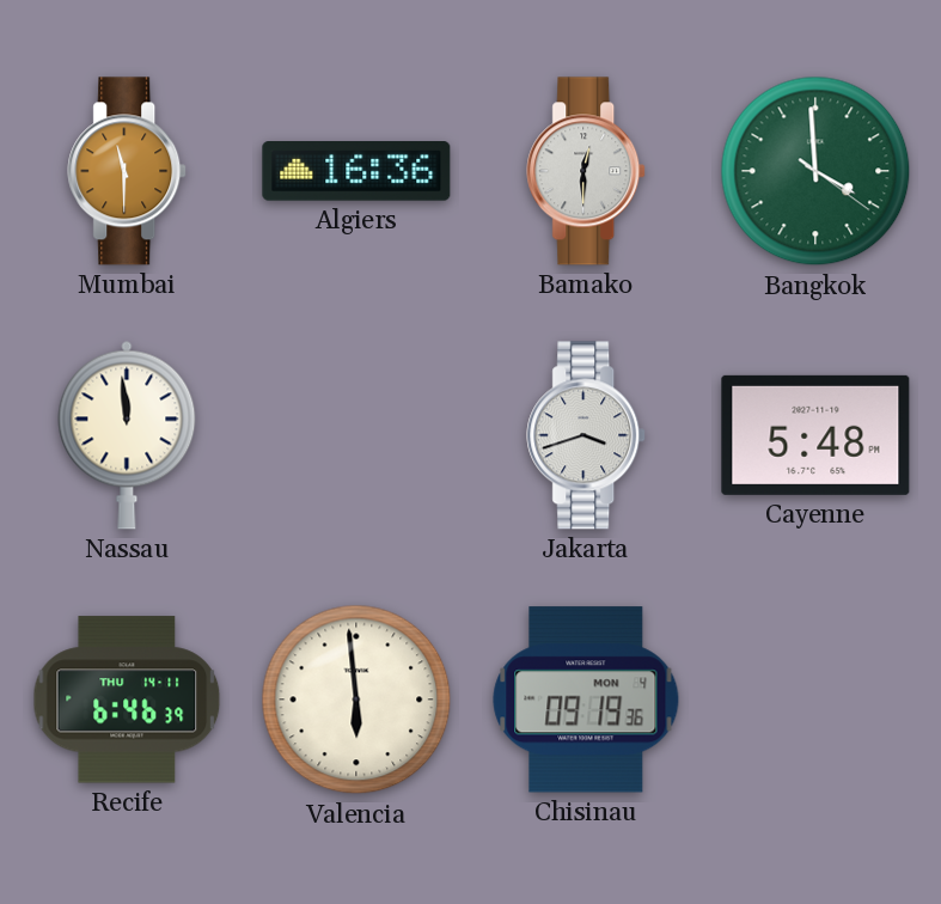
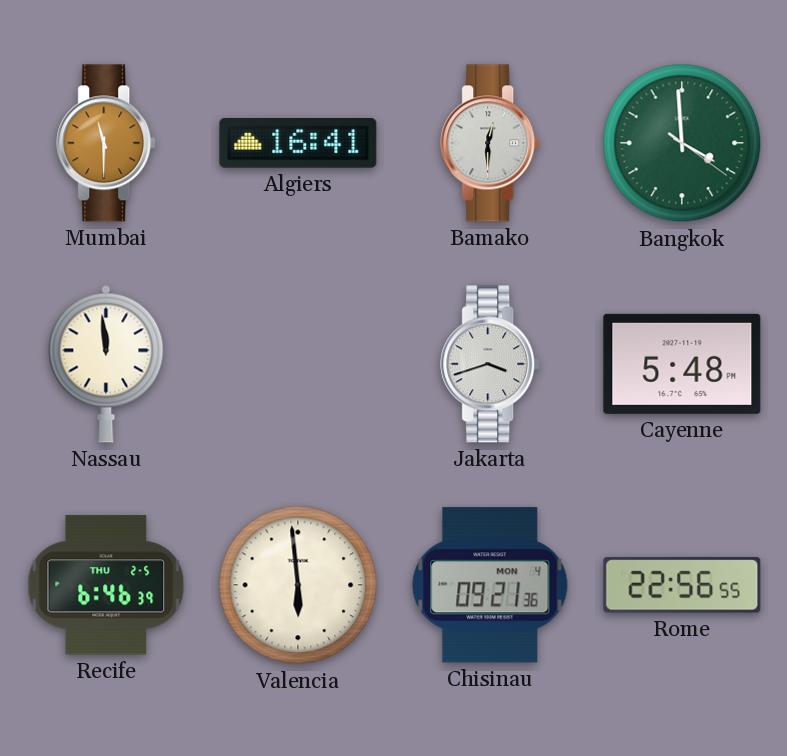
Algiers: 16:36 -> 16:41
Recife date: THU 14-11 -> THU 2-5
Chisinau: 09:19 -> 09:21
Rome: none -> 22:56
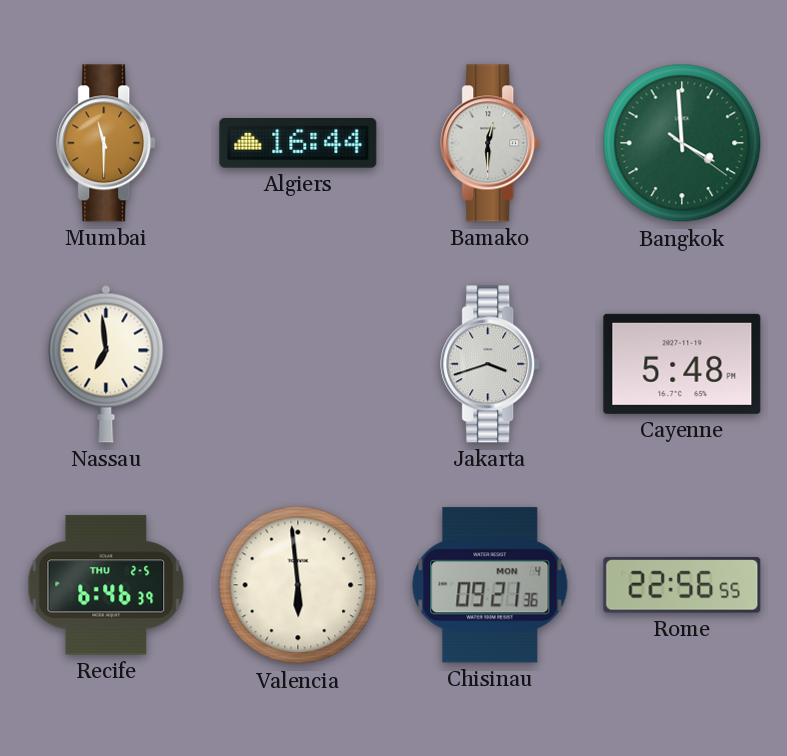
Algiers: 16:41 -> 16:44
Nassau: 11:59 -> 6:59
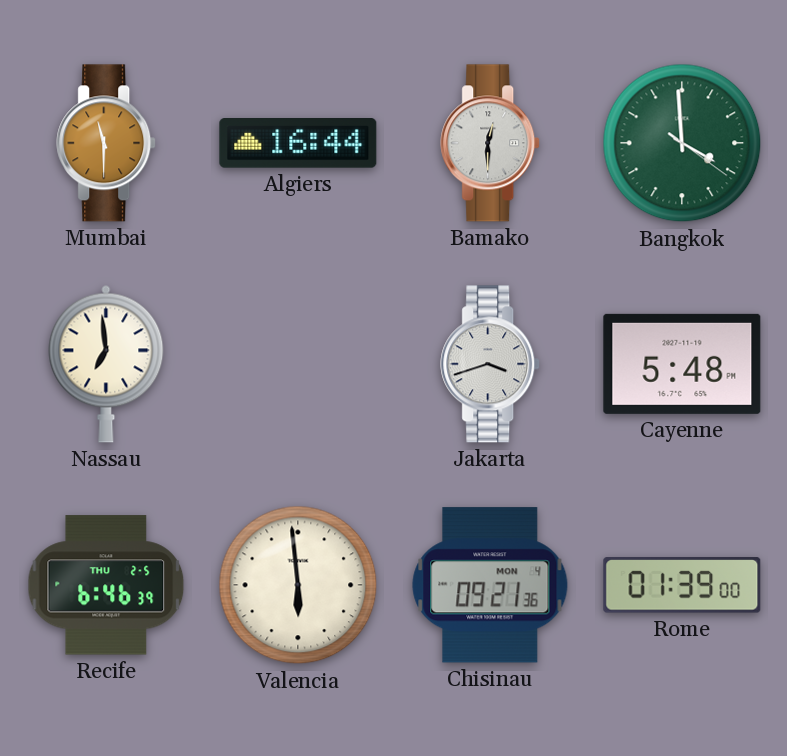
Rome: 22:56 -> 01:39
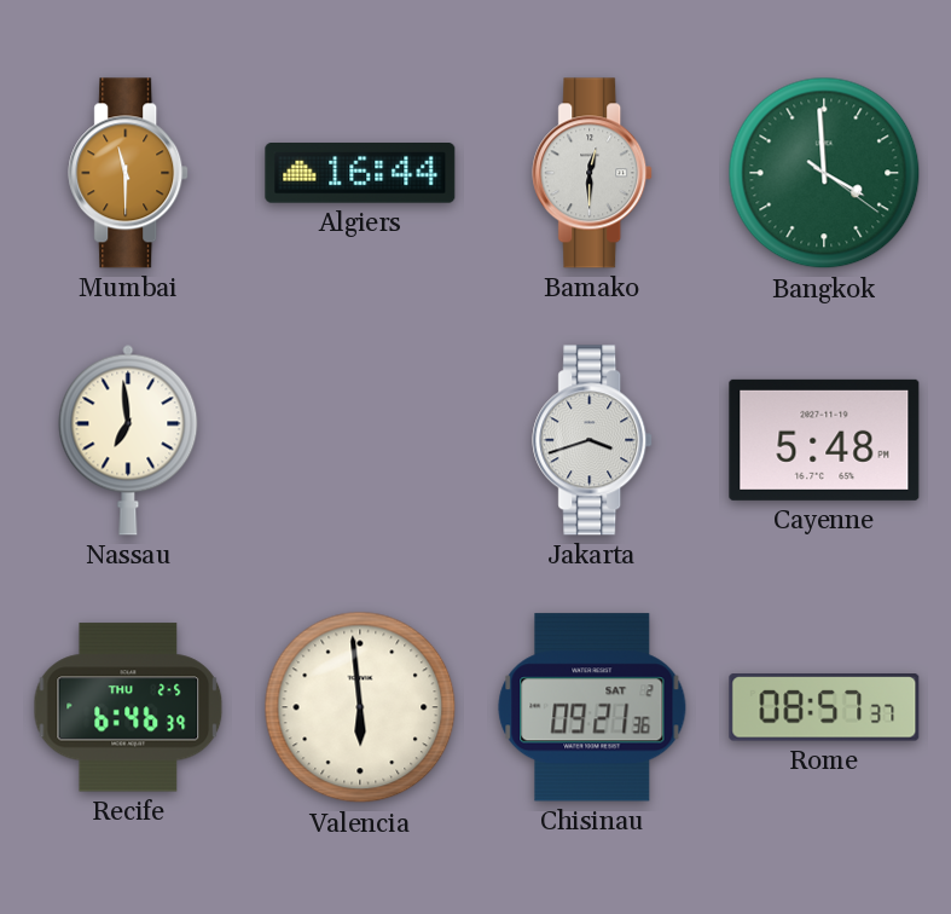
Chisinau date: MON 4 -> SAT 2
Rome: 01:39 -> 08:57
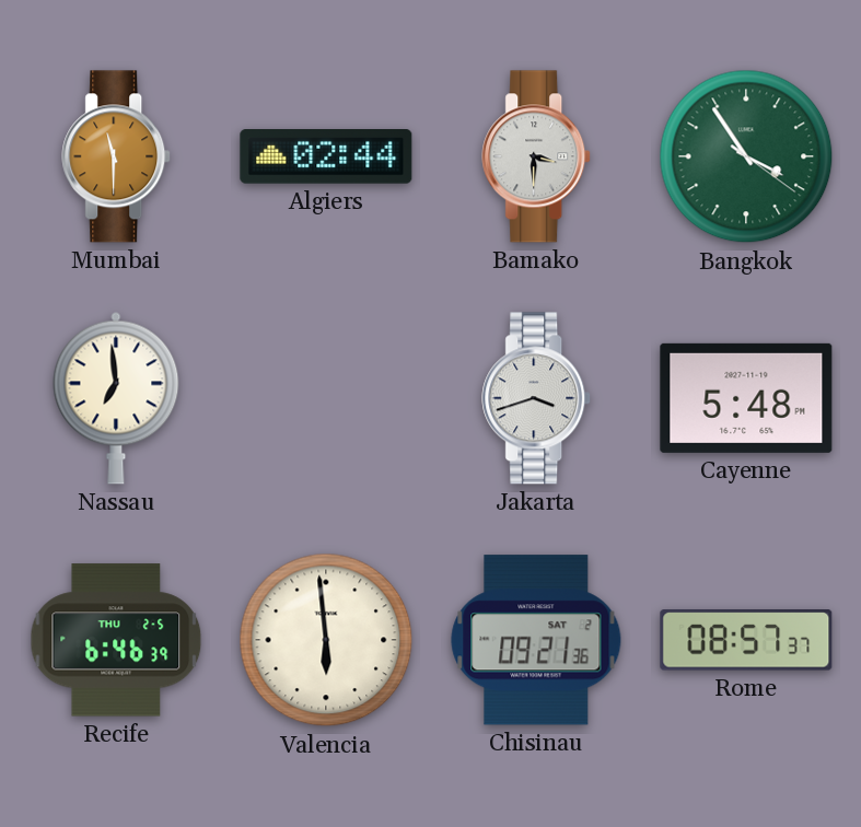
Algiers: 16:44 -> 02:44
Bamako: 12:30 -> 3:30
Bangkok: 3:59 -> 3:54
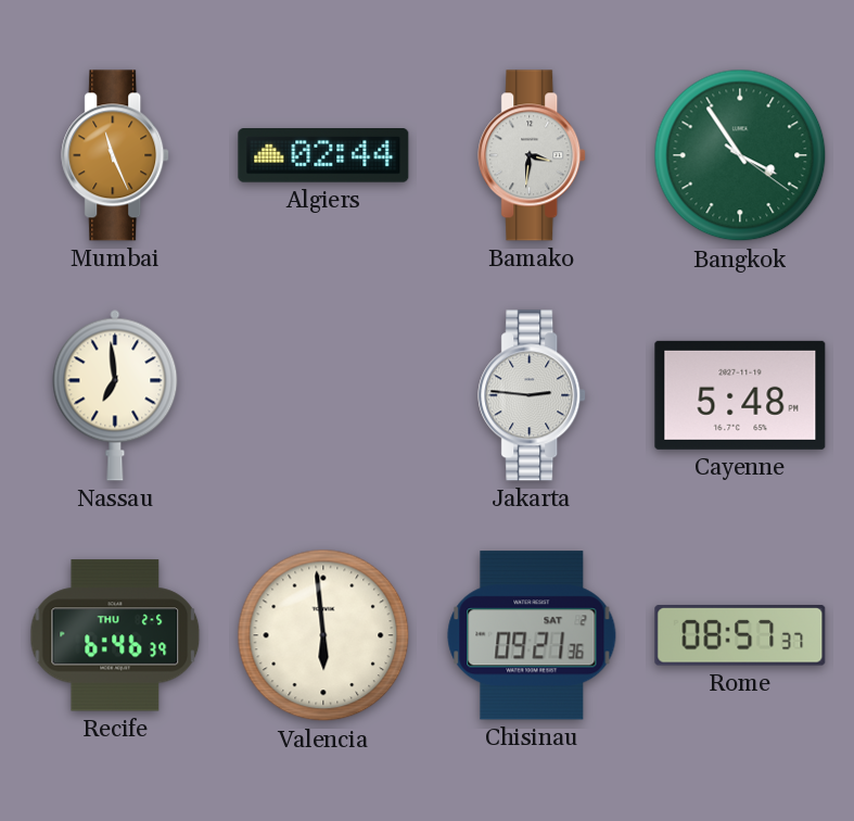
Mumbai: 11:30 -> 11:26
Bamako: 3:30 -> 3:31
Jakarta: 3:42 -> 2:46
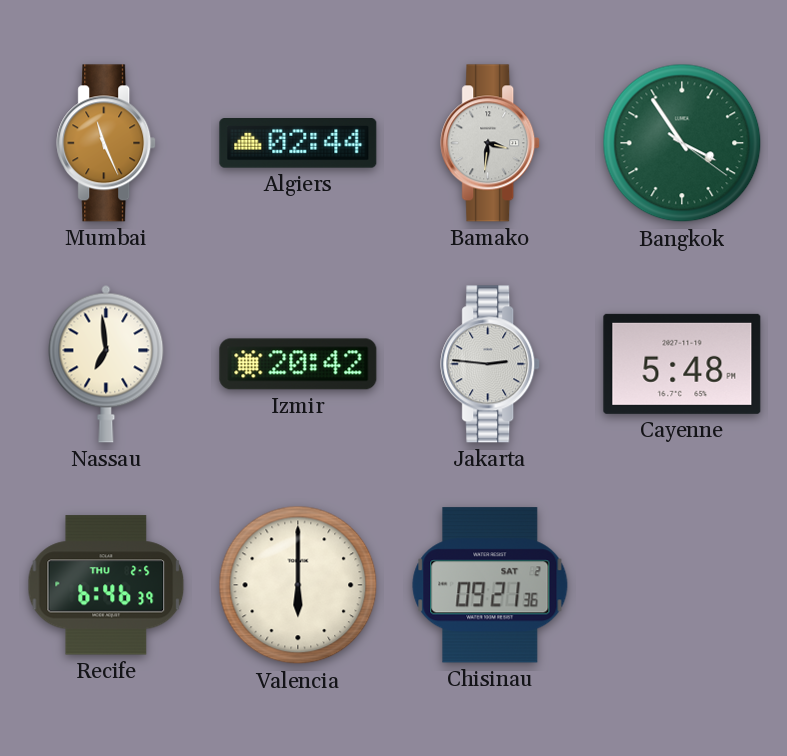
Izmir: none -> 20:42
Valencia: 5:59 -> 6:00
Rome: 08:57 -> none
